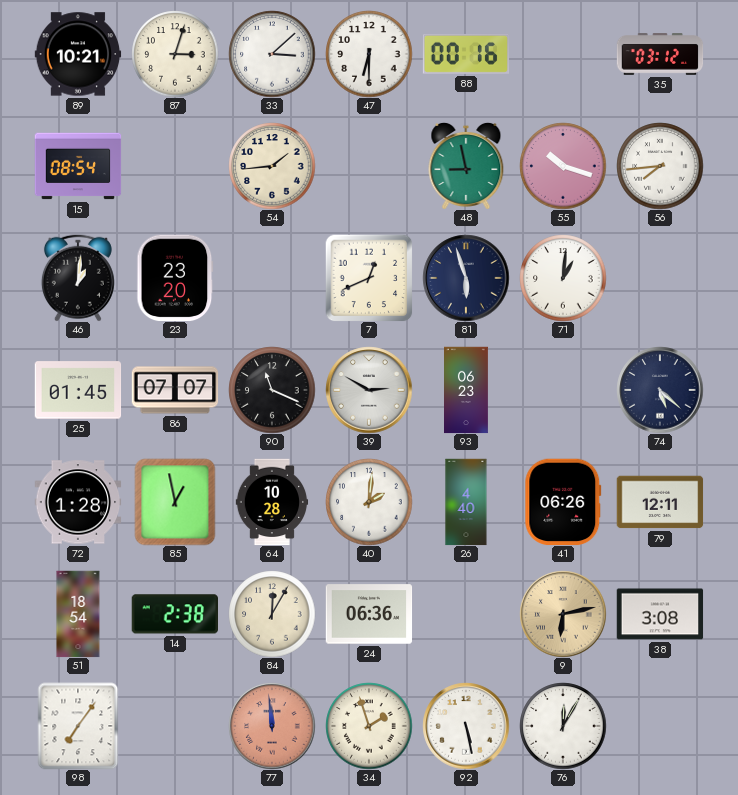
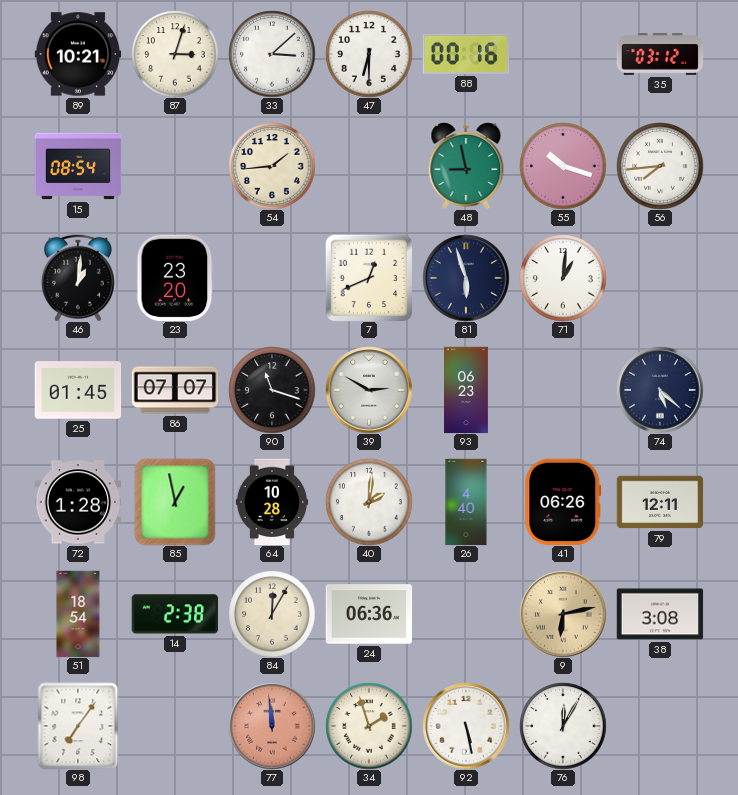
90: 11:19 -> 11:18
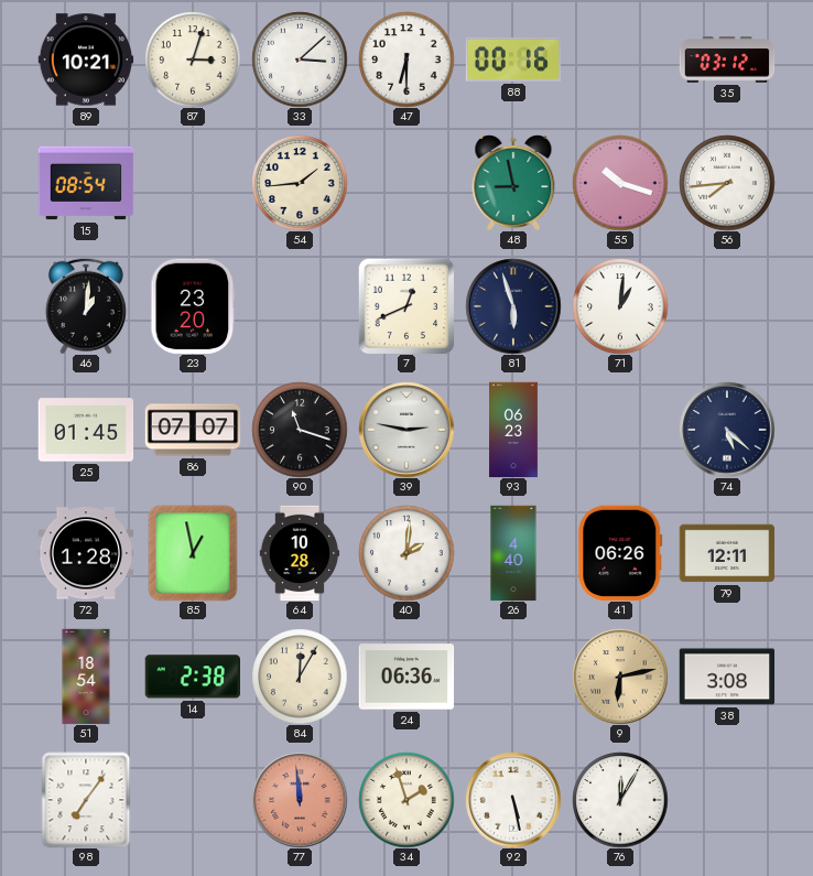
39: 2:50 -> 2:47
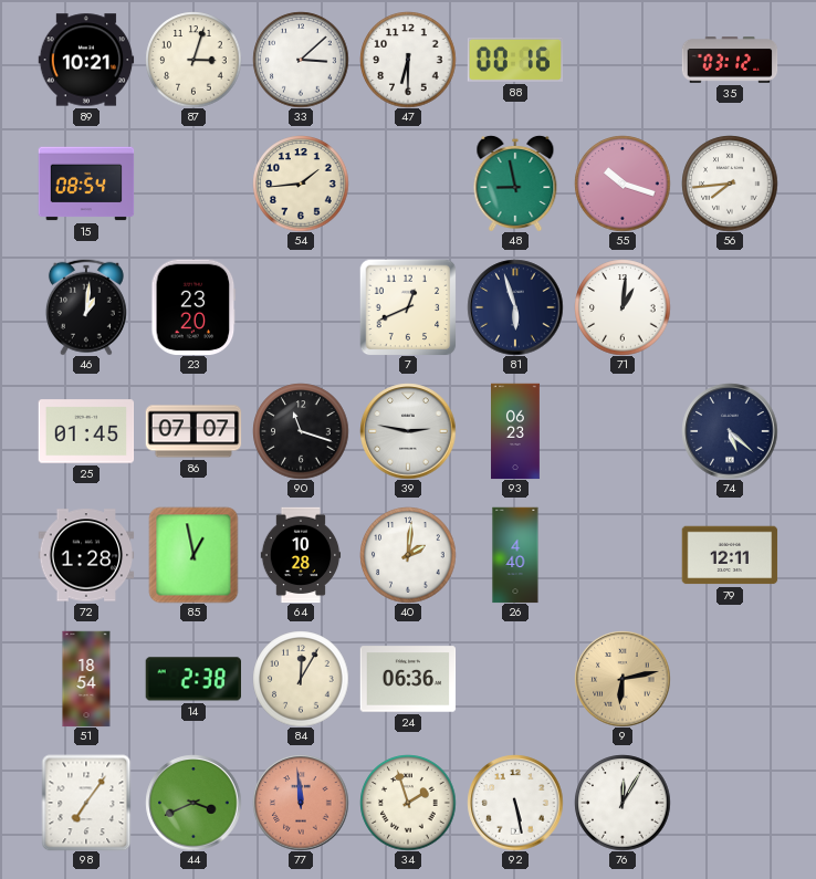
41: 06:26 -> none
38: 3:08 -> none
44: none -> 3:41
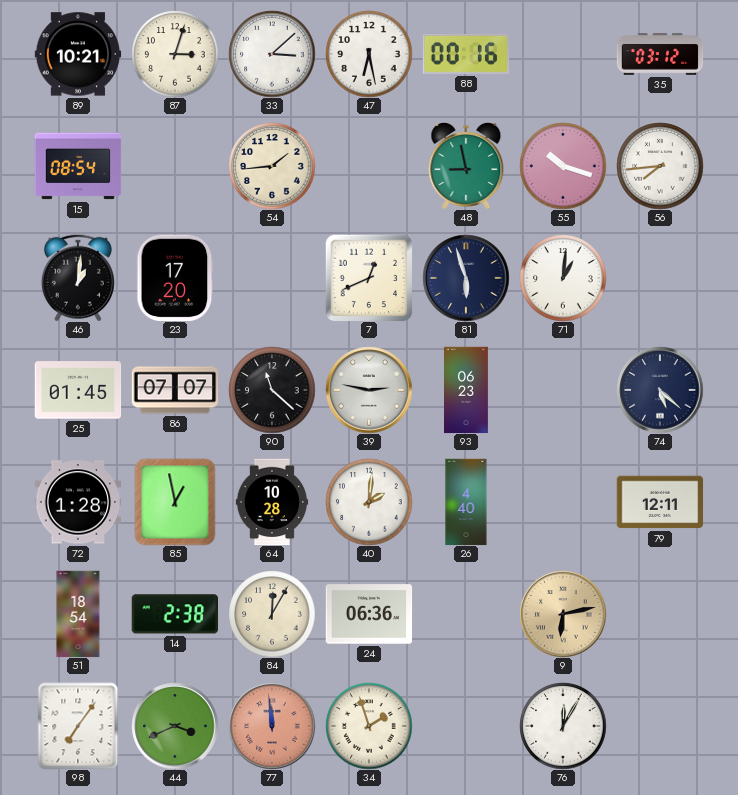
47: 6:30 -> 6:28
23: 23:20 -> 17:20
90: 11:18 -> 11:22
92: 5:28 -> none
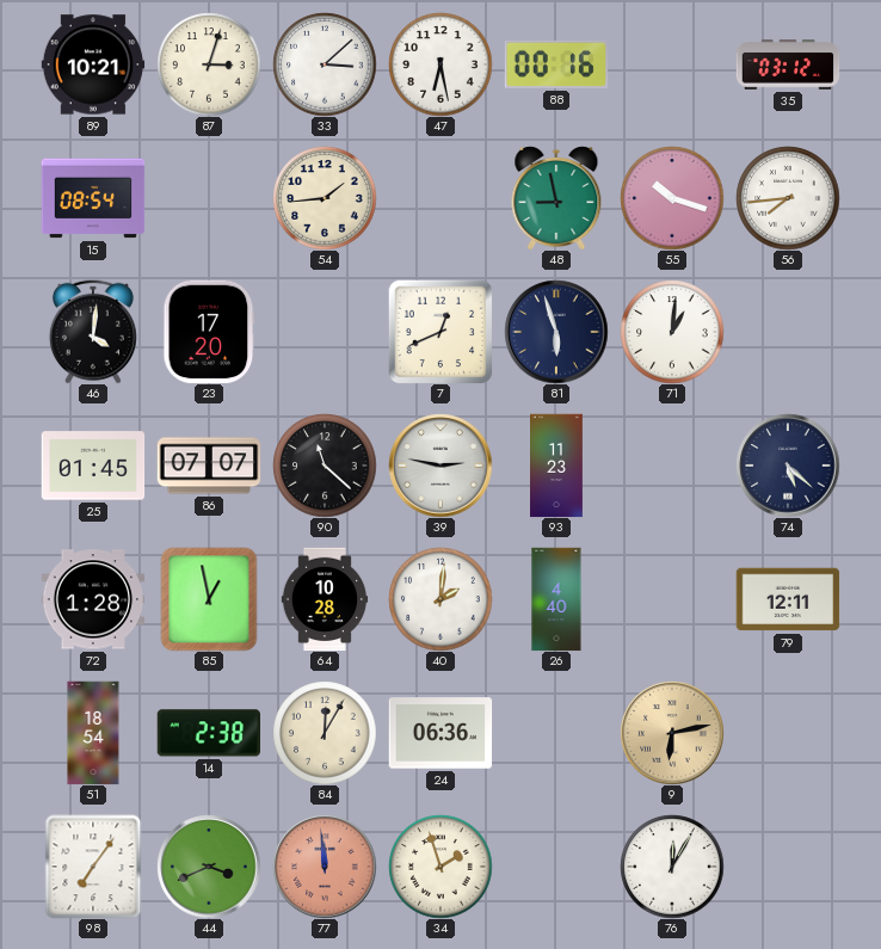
46: 1:01 -> 4:01
93: 06:23 -> 11:23
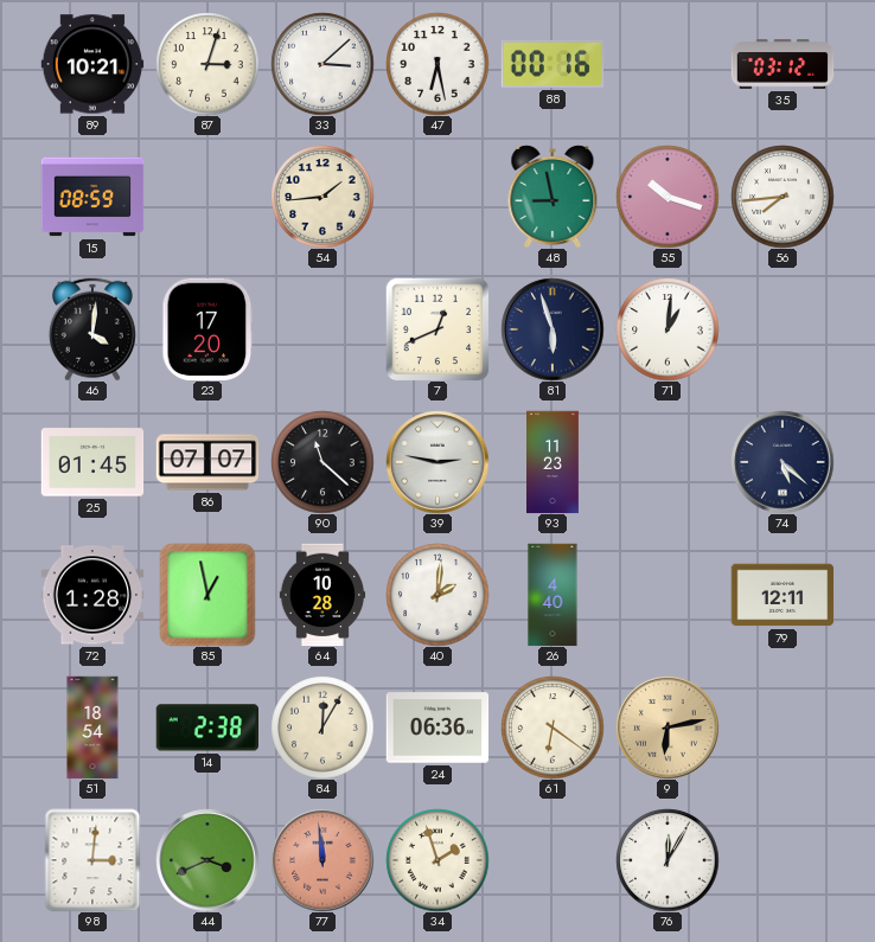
15: 08:54 -> 08:59
61: none -> 6:21
98: 7:06 -> 3:01
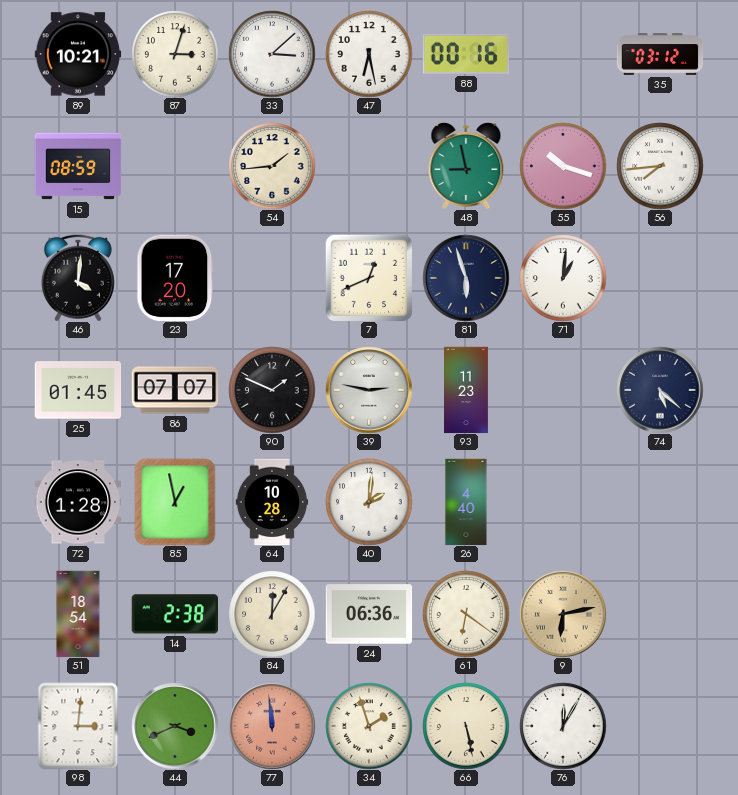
90: 11:22 -> 1:49
79: 12:11 -> none
66: none -> 5:28
